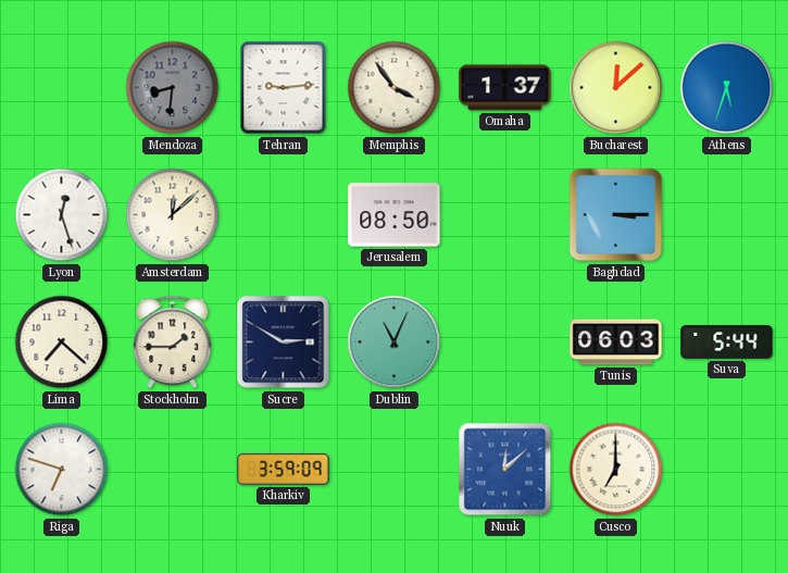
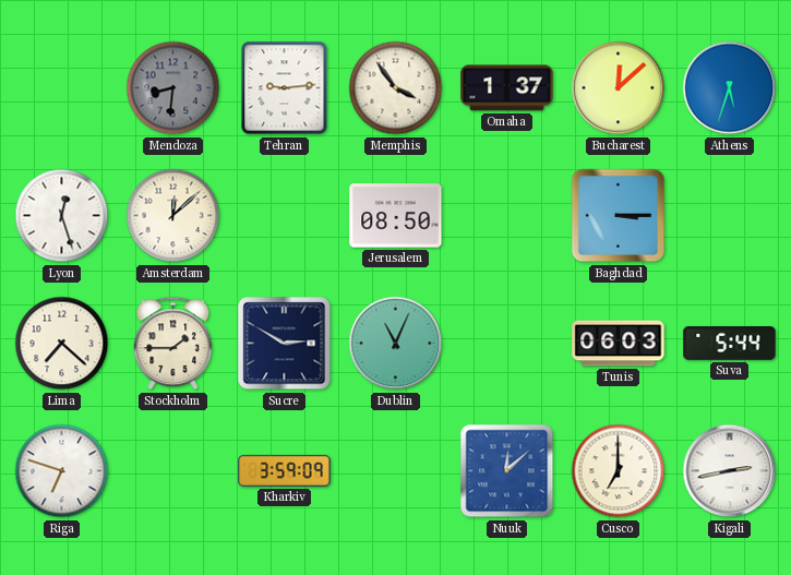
Kigali: none -> 2:43
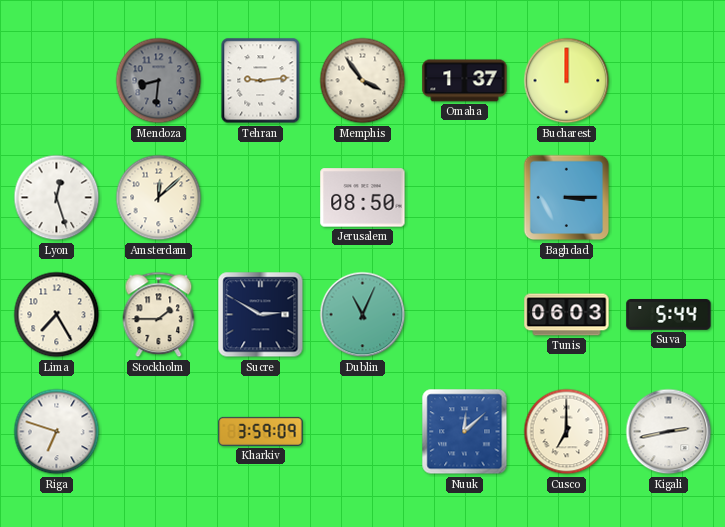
Bucharest: 12:08 -> 12:00
Athens: 5:33 -> none
Lima: 7:22 -> 7:25
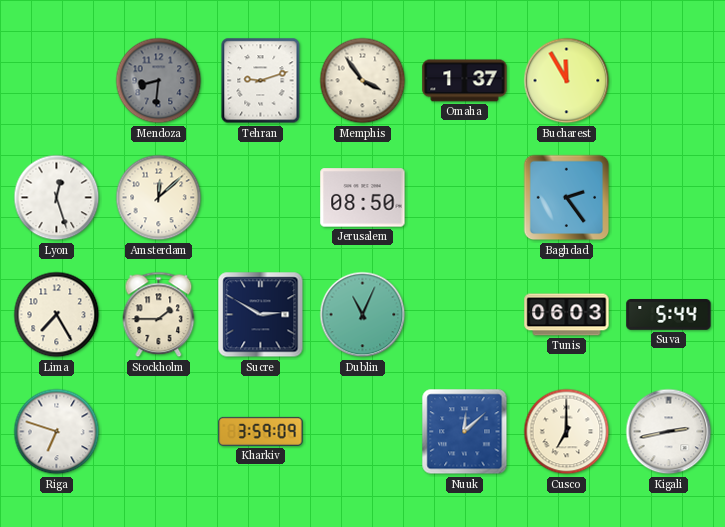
Tehran: 9:14 -> 9:12
Bucharest: 12:00 -> 11:55
Baghdad: 3:15 -> 2:24
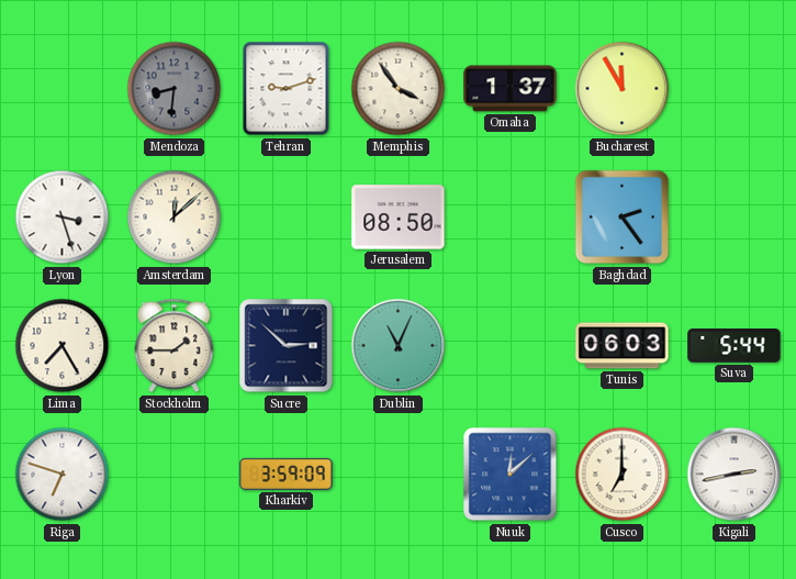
Lyon: 12:27 -> 3:27
Sucre: 2:50 -> 2:52
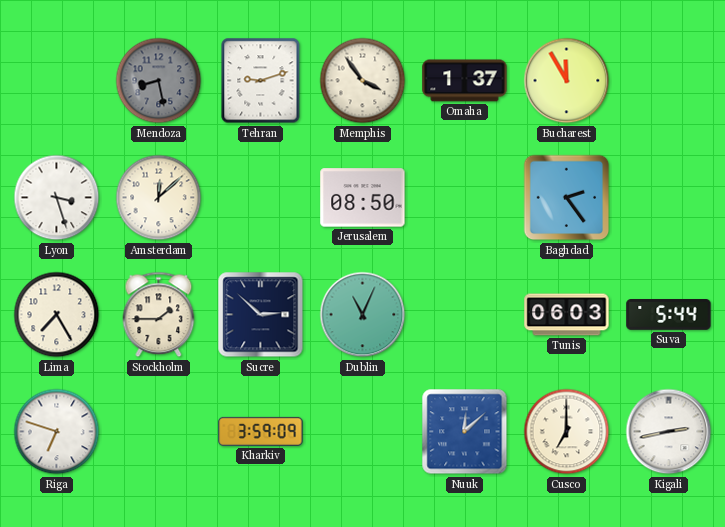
Mendoza: 8:31 -> 8:28
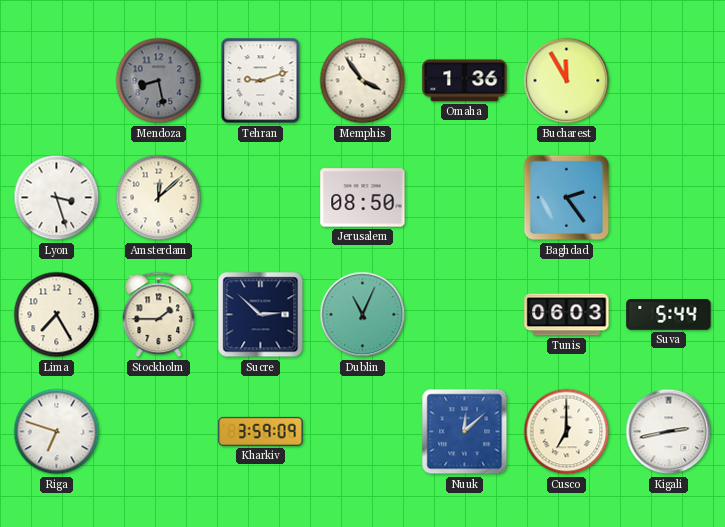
Omaha: 1:37 -> 1:36
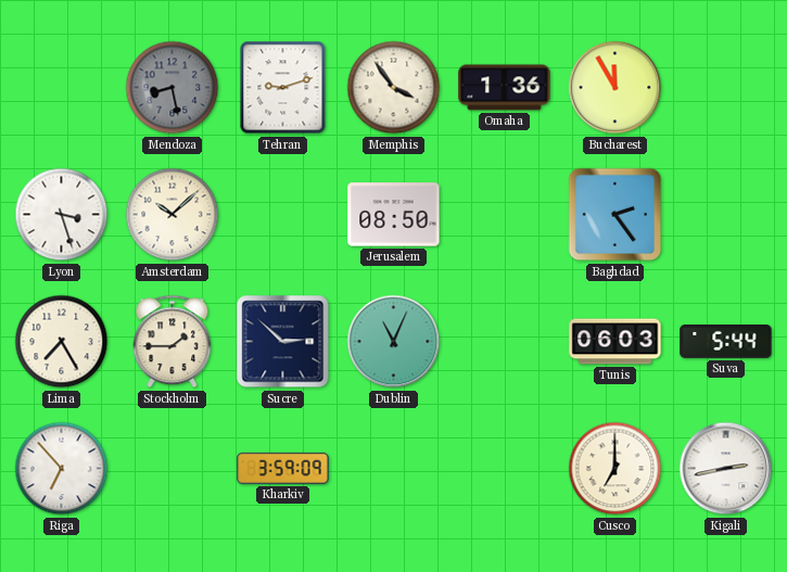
Amsterdam: 12:08 -> 10:08
Riga: 6:48 -> 6:53
Nuuk: 12:08 -> none
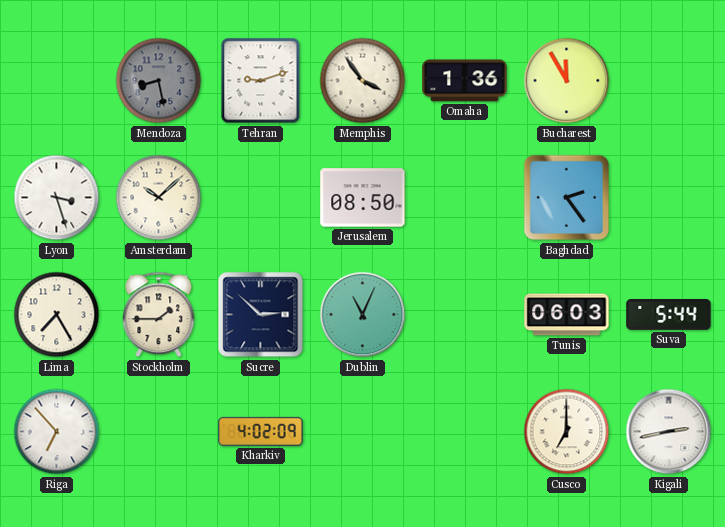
Kharkiv: 3:59 -> 4:02
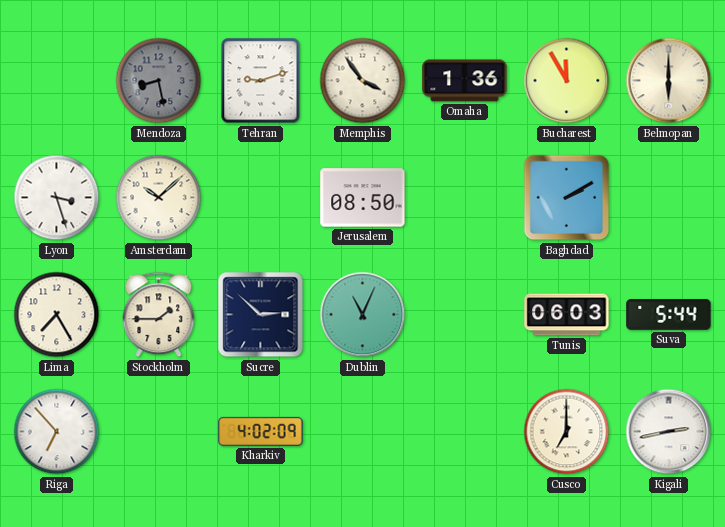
Belmopan: none -> 6:00
Baghdad: 2:24 -> 2:10
